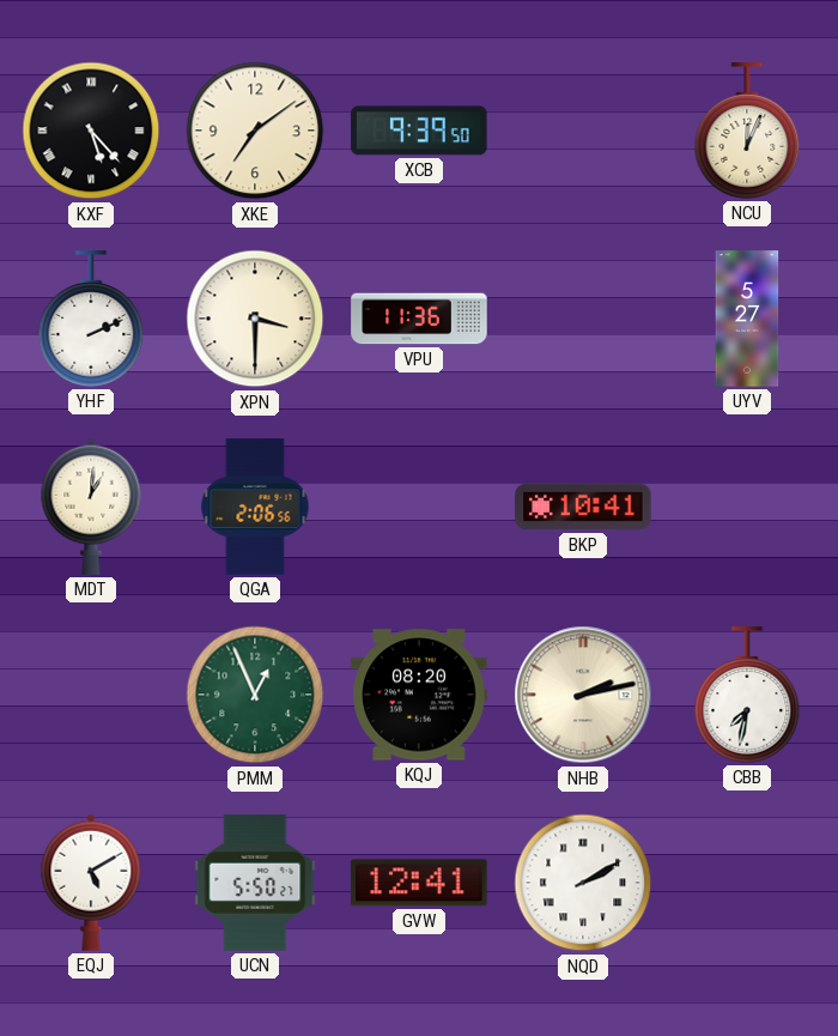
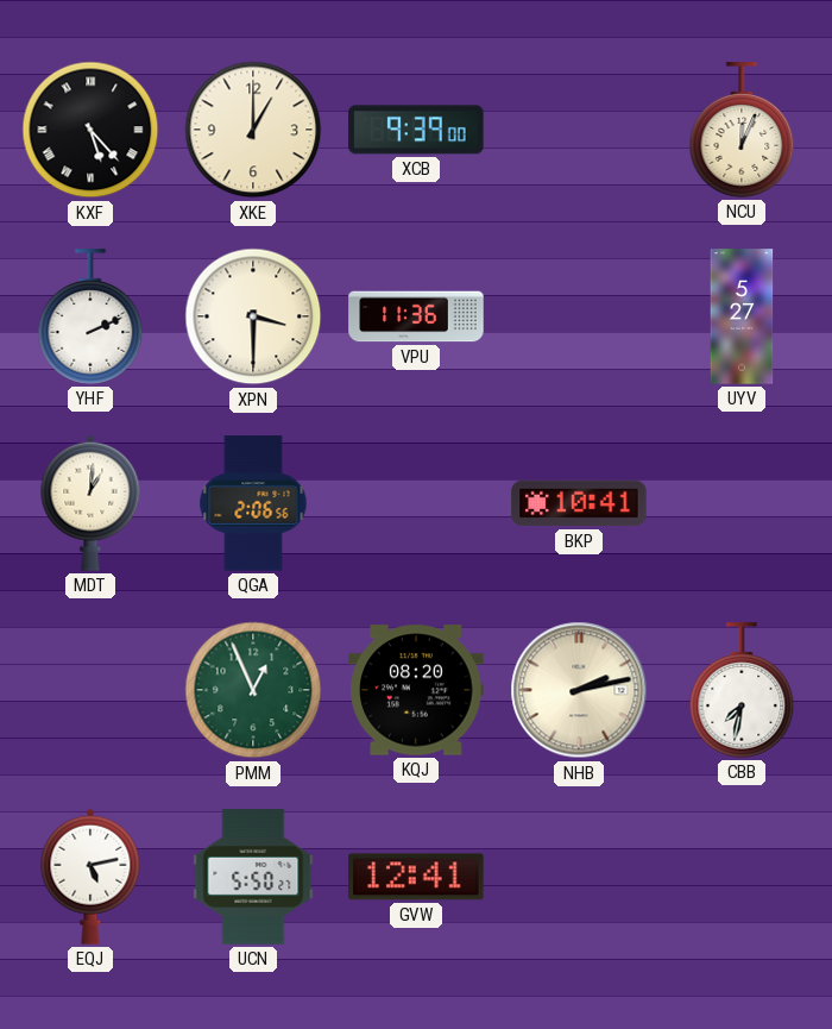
XKE: 7:09 -> 1:00
XCB: 9:39:50 -> 9:39:00
EQJ: 5:10 -> 5:13
NQD: 2:10 -> none
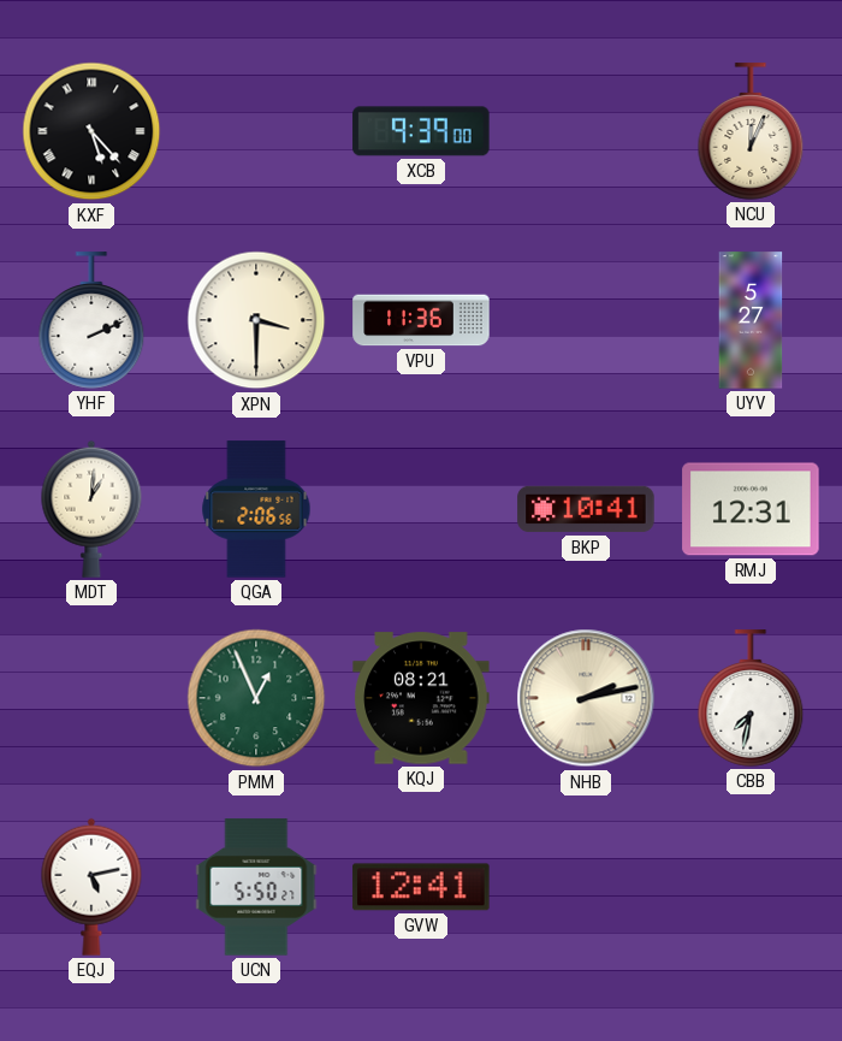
XKE: 1:00 -> none
RMJ: none -> 12:31
KQJ: 08:20 -> 08:21
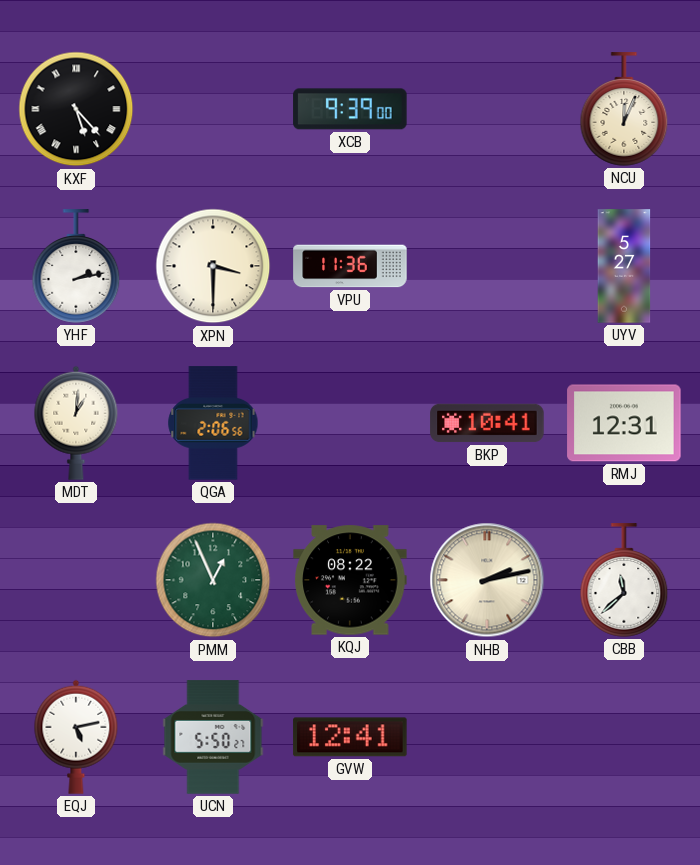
YHF: 2:11 -> 2:13
KQJ: 08:21 -> 08:22
CBB: 7:32 -> 11:38
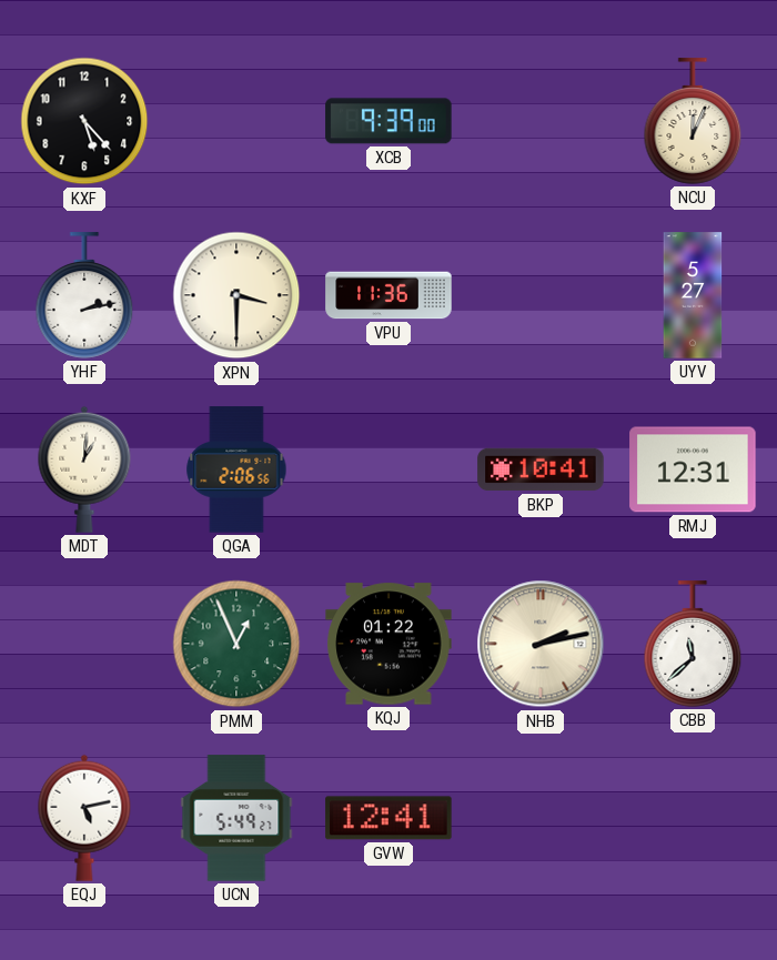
KXF numerals: Roman -> Arabic
KQJ: 08:22 -> 01:22
UCN: 5:50 -> 5:49
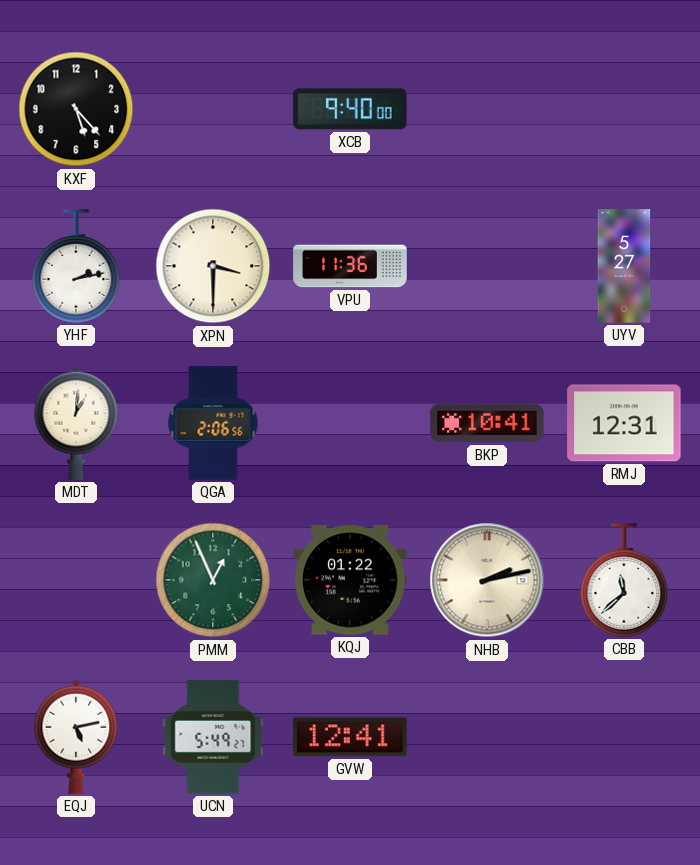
XCB: 9:39 -> 9:40
NCU: 12:04 -> none
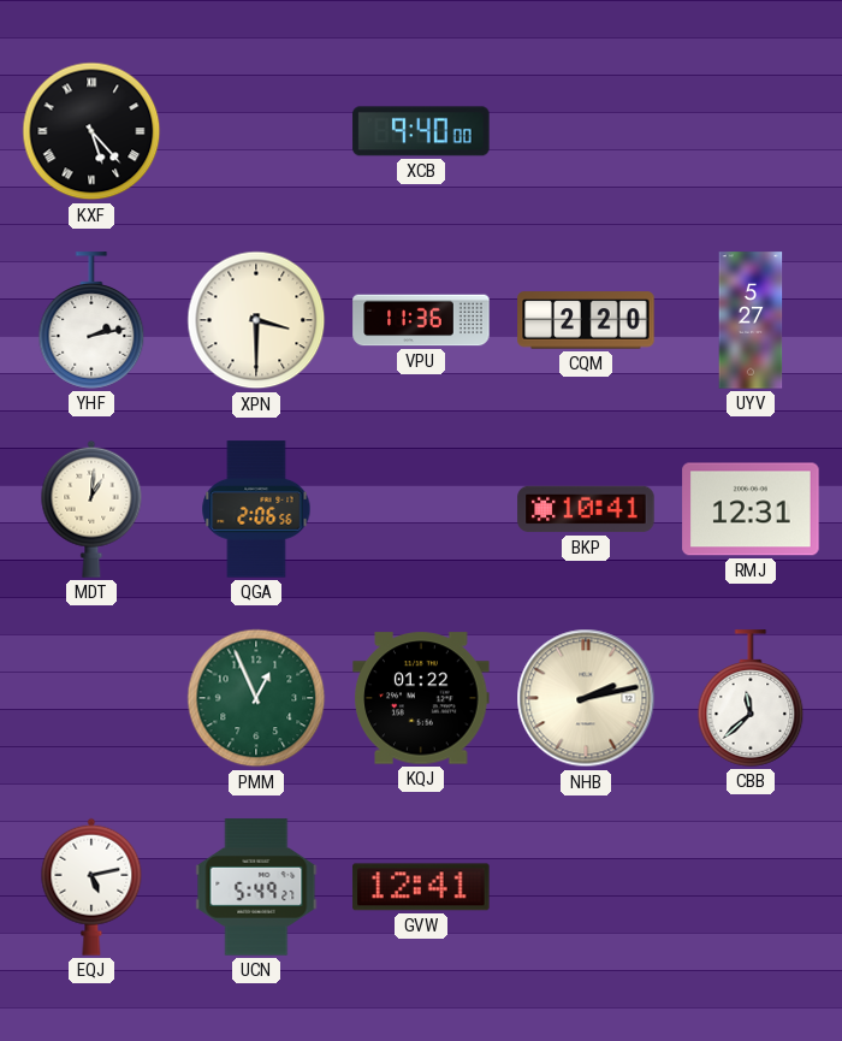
KXF numerals: Arabic -> Roman
CQM: none -> 2:20
